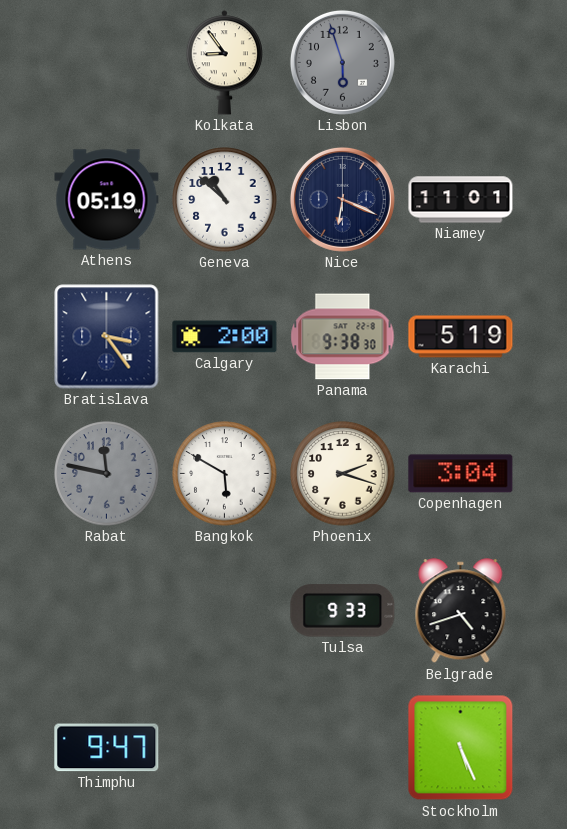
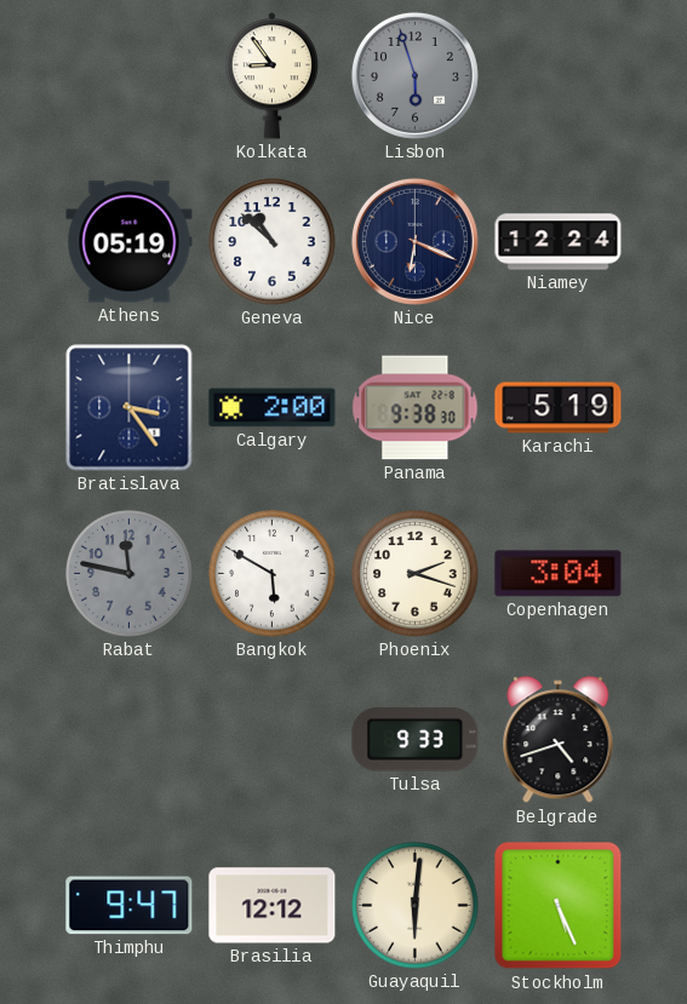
Niamey: 11:01 -> 12:24
Brasilia: none -> 12:12
Guayaquil: none -> 6:01
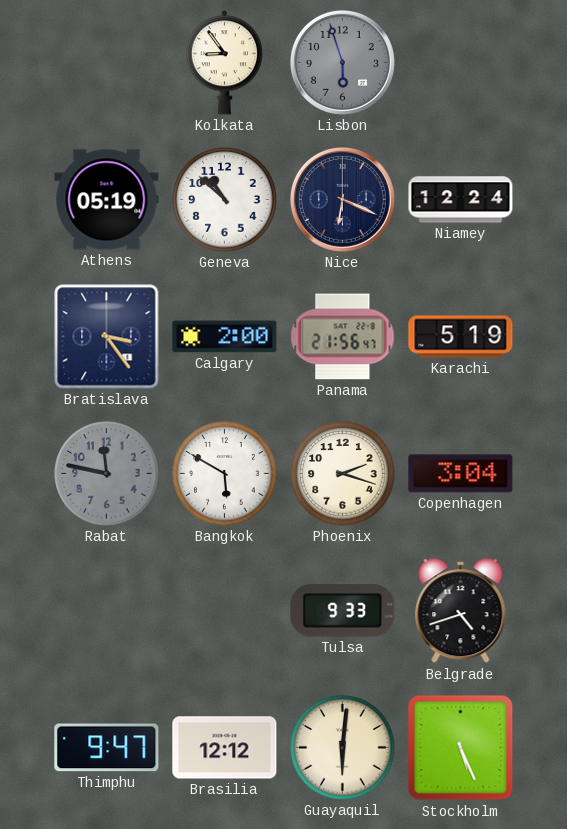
Panama: 9:38 -> 21:56
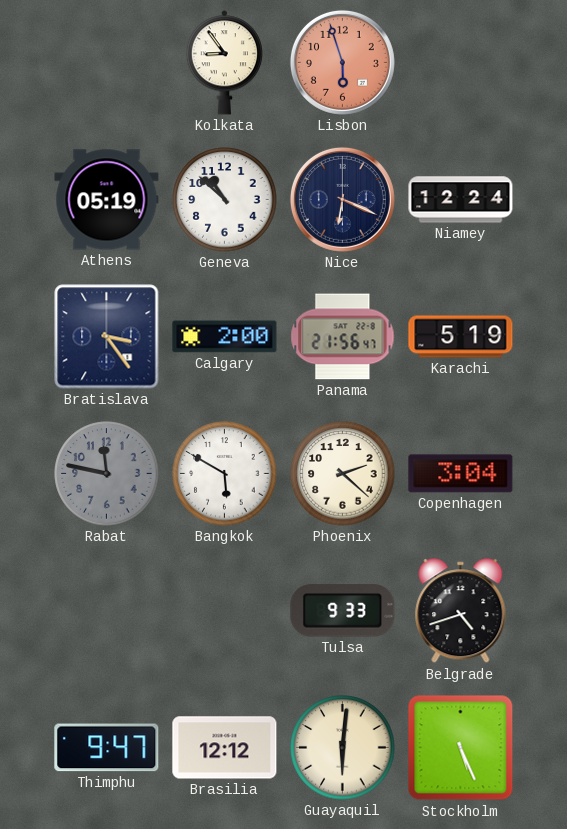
Lisbon dial: grey -> salmon
Phoenix: 2:18 -> 2:22
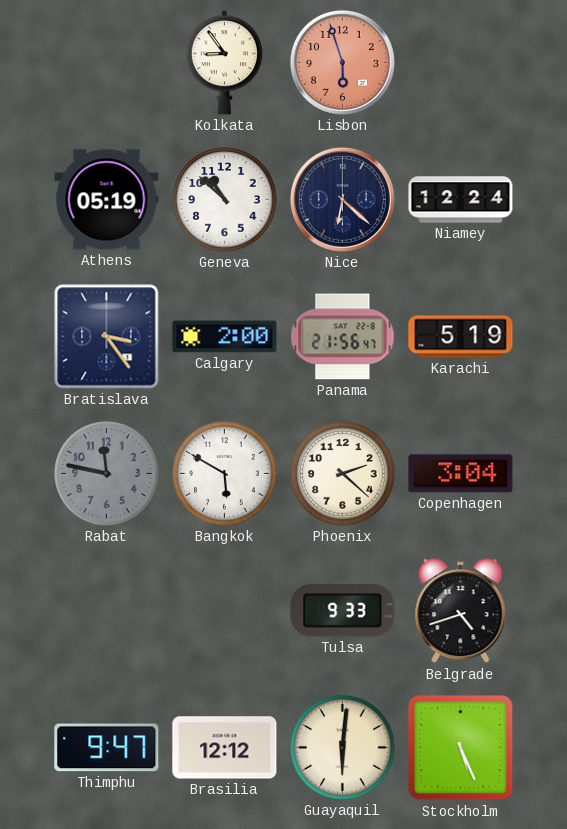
Nice: 6:19 -> 6:22
